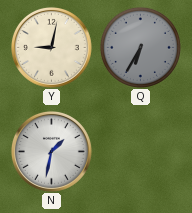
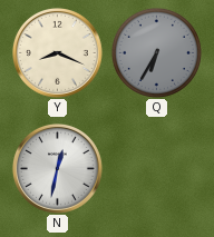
Y: 9:02 -> 8:19
N: 1:32 -> 12:32
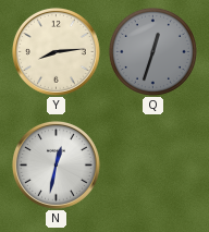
Y: 8:19 -> 8:14
Q: 6:35 -> 12:33
